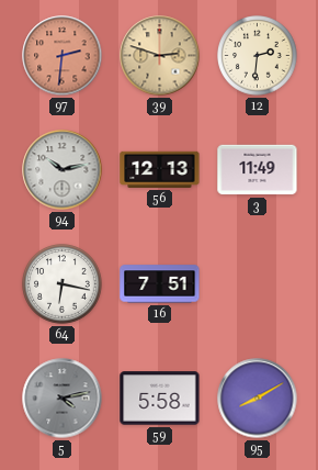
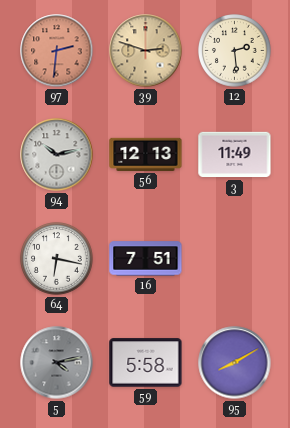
12: 2:31 -> 2:29
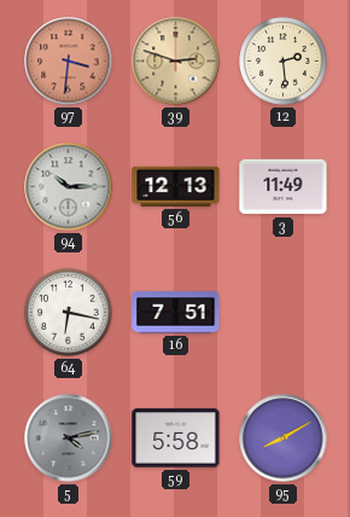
97: 2:31 -> 3:31
94: 10:13 -> 10:15
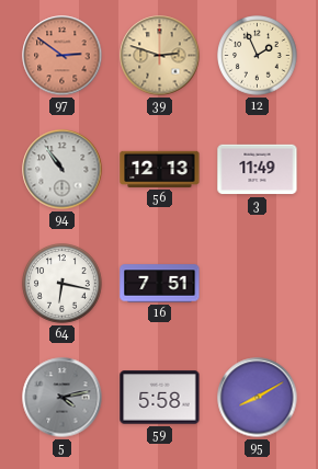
97: 3:31 -> 2:51
12: 2:29 -> 1:56
94: 10:15 -> 10:54
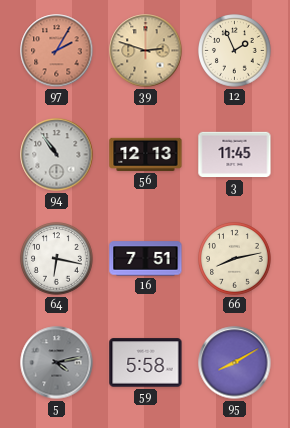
97: 2:51 -> 2:05
3: 11:49 -> 11:45
66: none -> 8:13
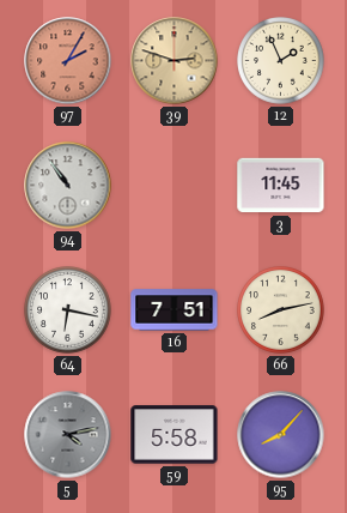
56: 12:13 -> none
95: 8:10 -> 8:07
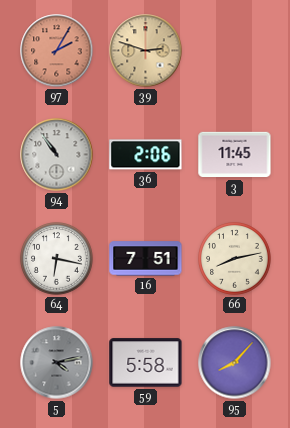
12: 1:56 -> none
36: none -> 2:06
